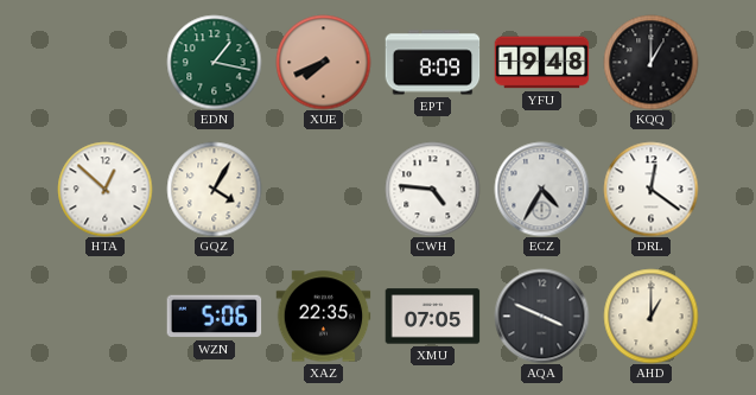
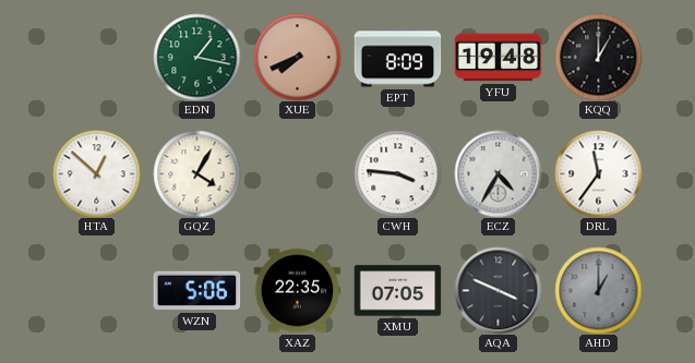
CWH: 4:46 -> 3:46
DRL: 12:21 -> 11:36
AHD dial: cream -> grey
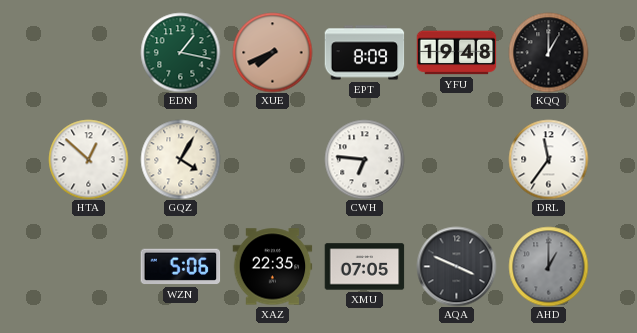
CWH: 3:46 -> 6:46
ECZ: 4:35 -> none
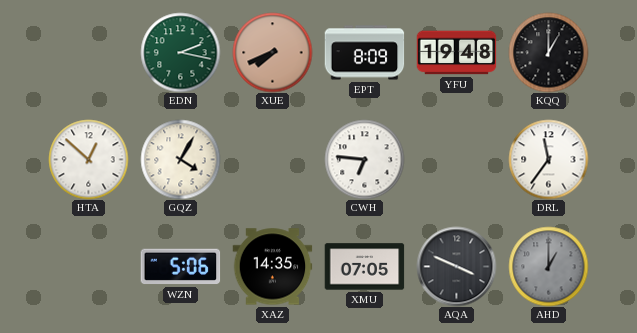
EDN: 1:17 -> 2:17
XAZ: 22:35 -> 14:35
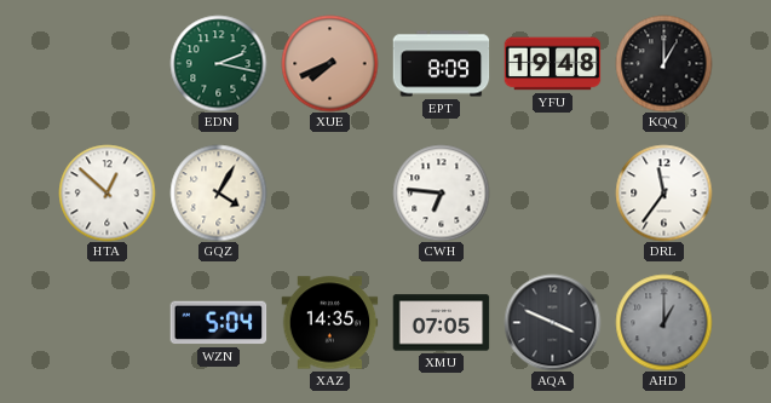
WZN: 5:06 -> 5:04
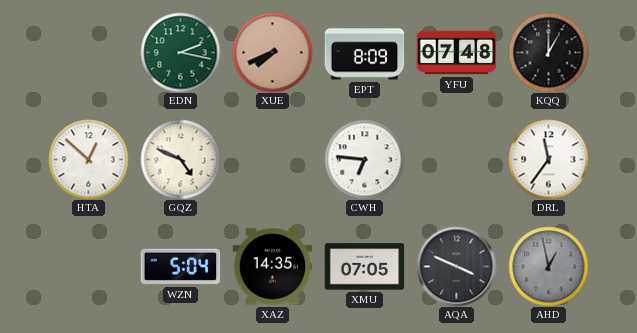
YFU: 19:48 -> 07:48
GQZ: 4:05 -> 4:49
AHD: 1:00 -> 12:58
